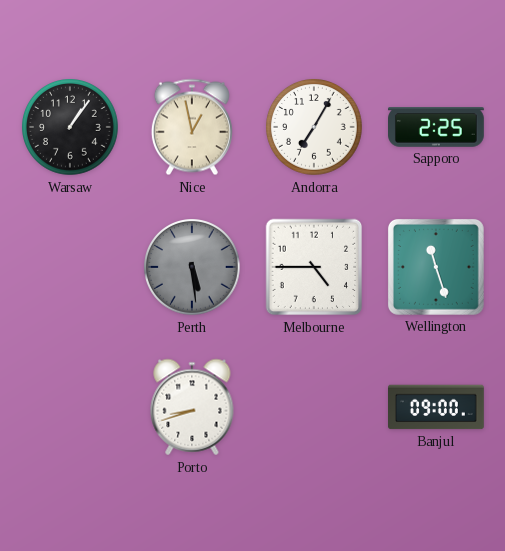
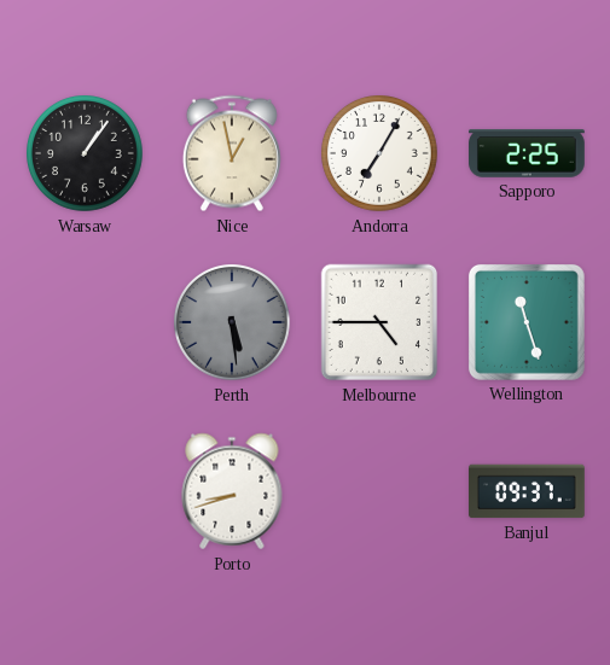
Banjul: 09:00 -> 09:37
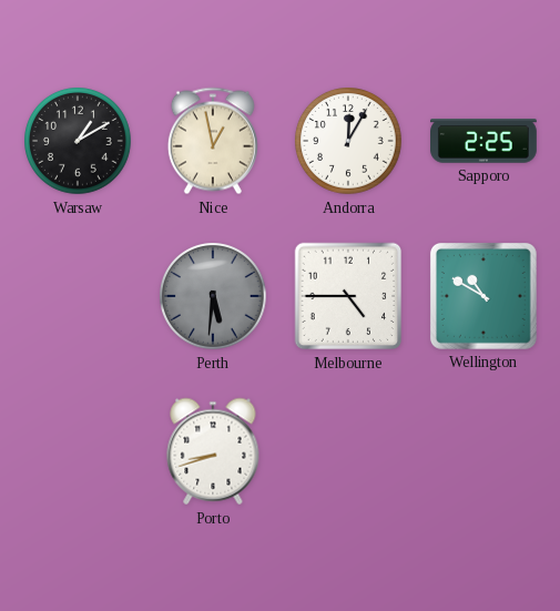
Warsaw: 1:06 -> 1:10
Andorra: 7:05 -> 12:05
Perth: 5:29 -> 5:31
Wellington: 11:27 -> 10:50
Banjul: 09:37 -> none
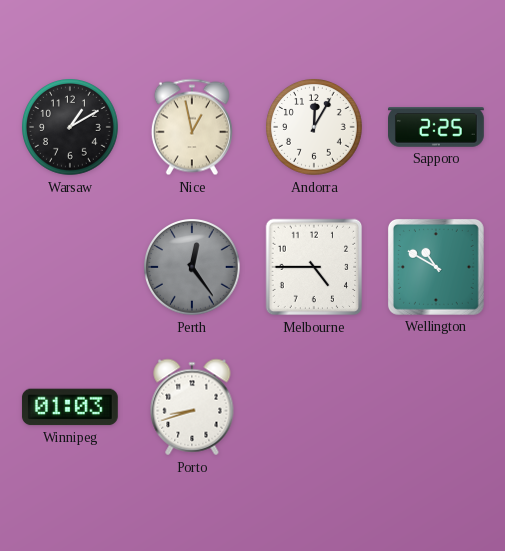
Perth: 5:31 -> 12:24
Winnipeg: none -> 01:03
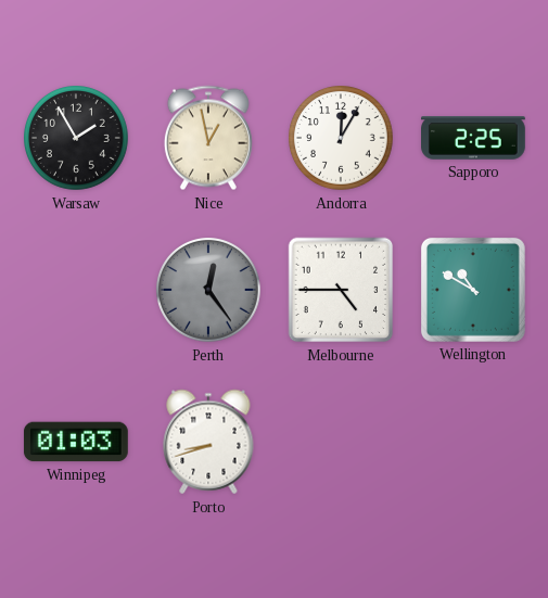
Warsaw: 1:10 -> 1:55
